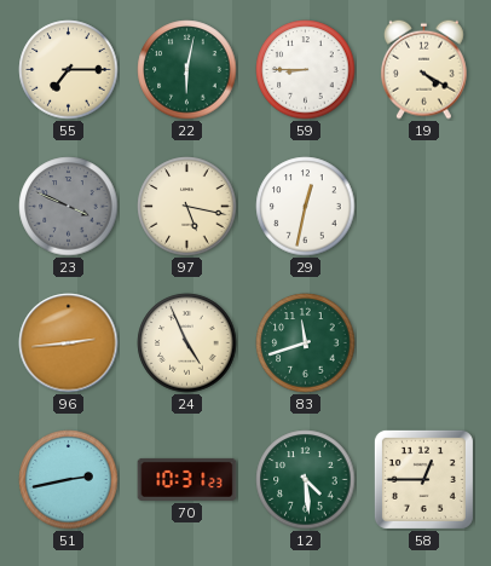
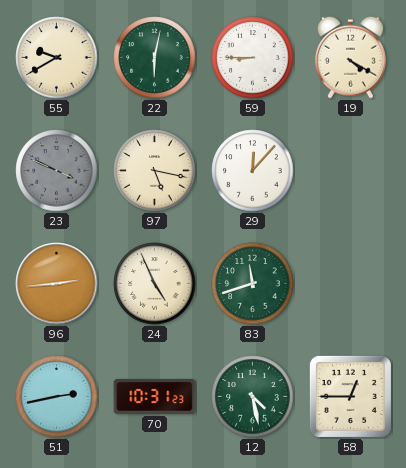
55: 7:15 -> 9:40
29: 12:32 -> 12:07
12: 4:29 -> 4:28
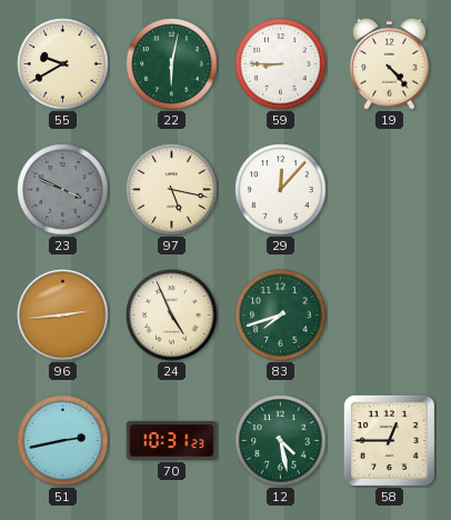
19: 4:20 -> 4:23
83: 11:42 -> 7:42
